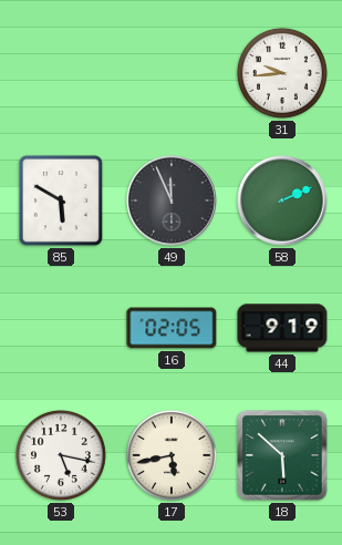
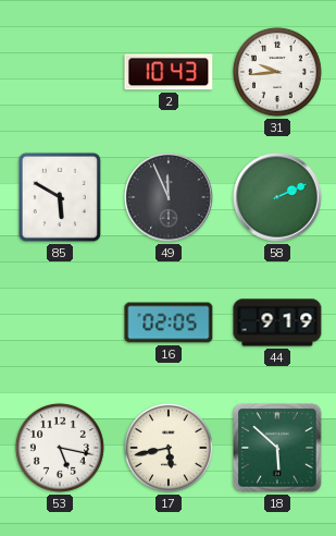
2: none -> 10:43
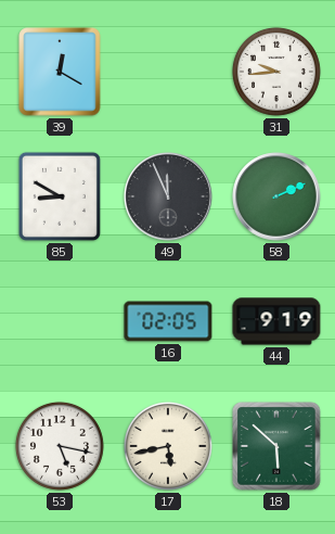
39: none -> 12:20
2: 10:43 -> none
85: 5:50 -> 8:50
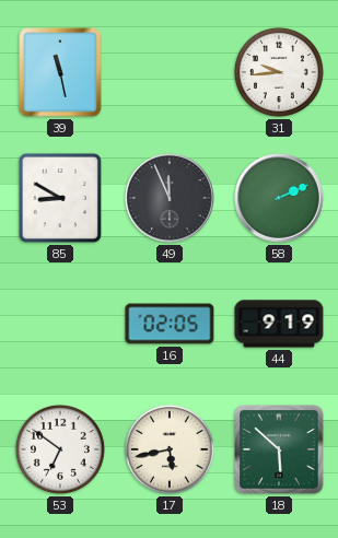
39: 12:20 -> 11:28
53: 5:17 -> 6:51
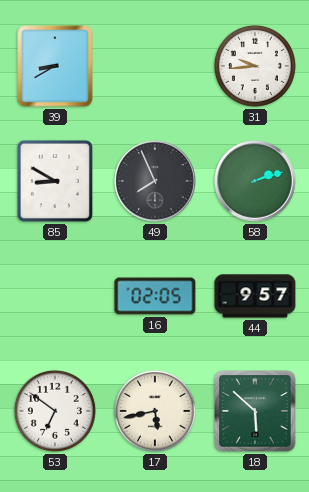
39: 11:28 -> 8:40
49: 11:56 -> 7:56
58: 2:11 -> 2:12
44: 9:19 -> 9:57
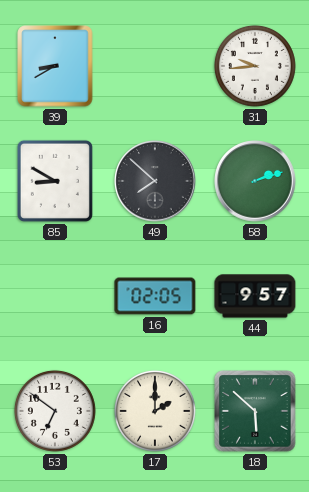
49: 7:56 -> 7:52
17: 5:43 -> 2:00
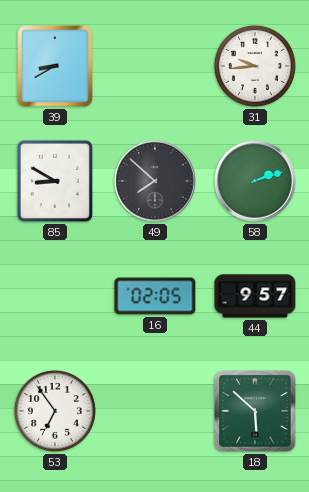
53: 6:51 -> 6:54
17: 2:00 -> none
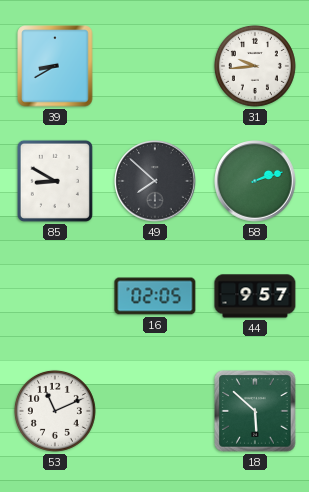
53: 6:54 -> 11:11
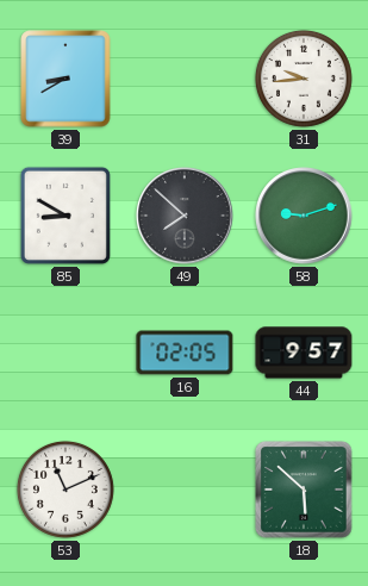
58: 2:12 -> 9:12
